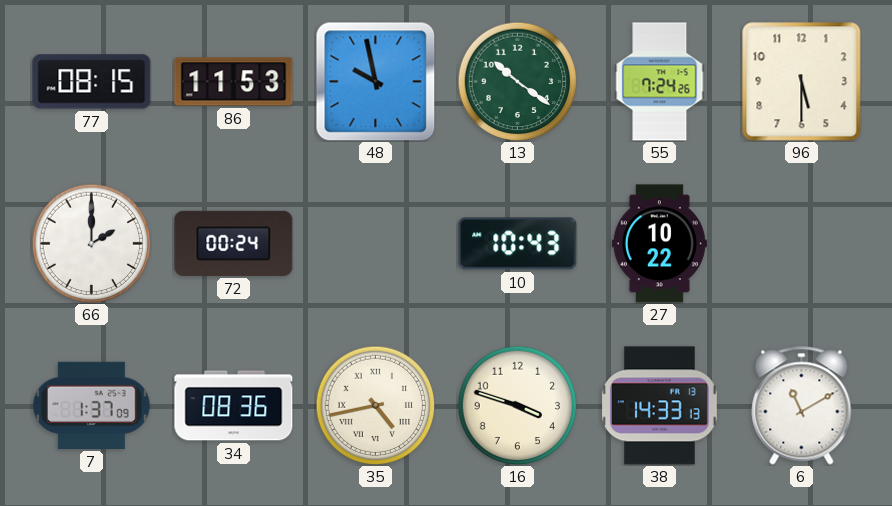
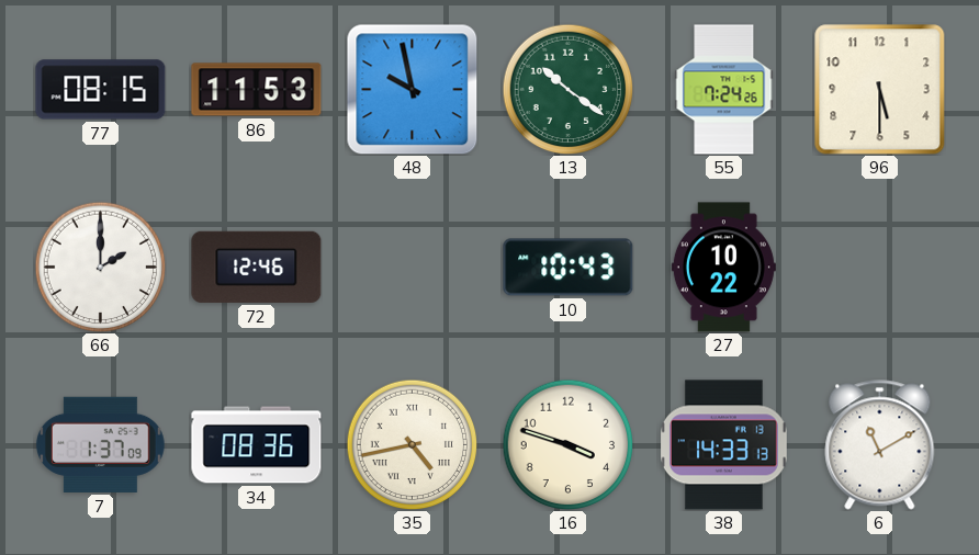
72: 00:24 -> 12:46
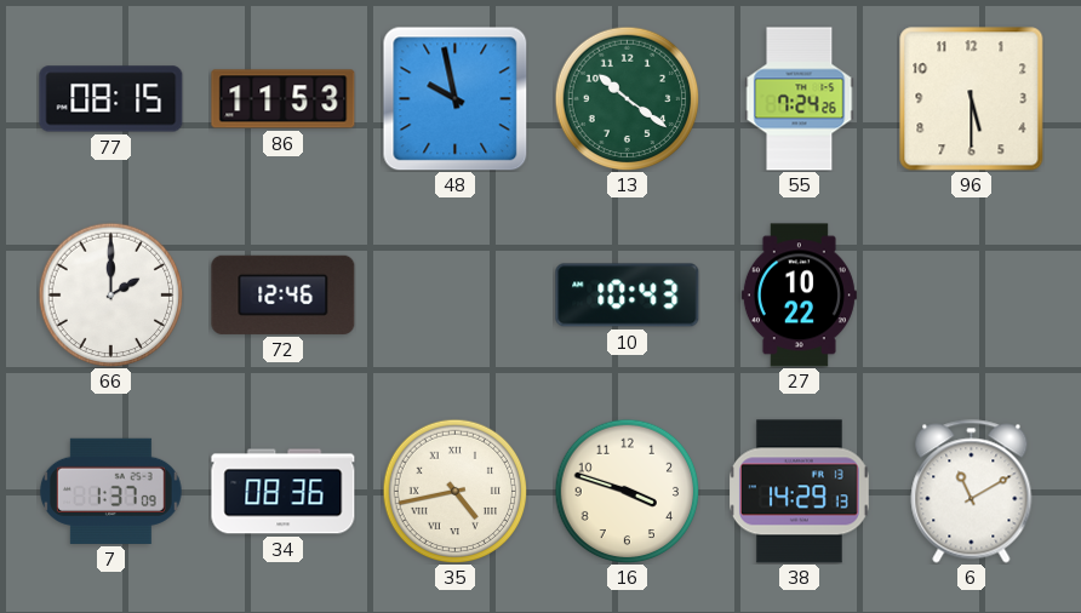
38: 14:33 -> 14:29
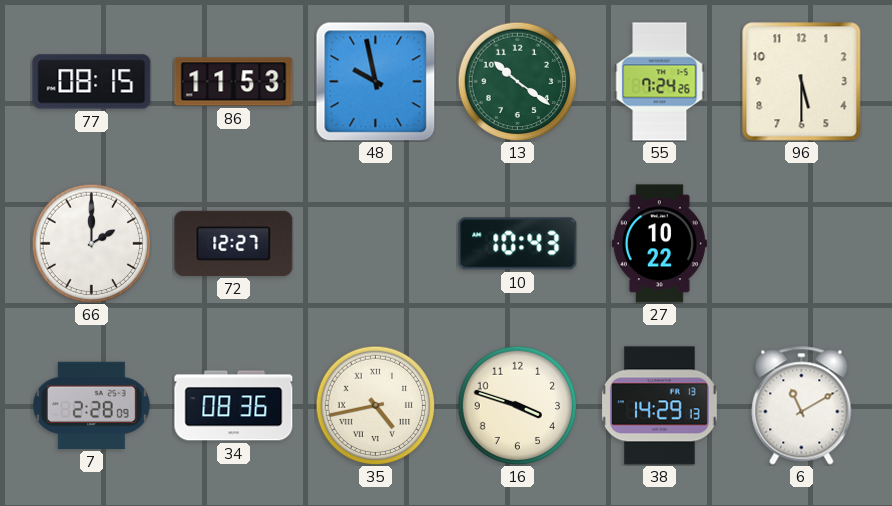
72: 12:46 -> 12:27
7: 1:37 -> 2:28
